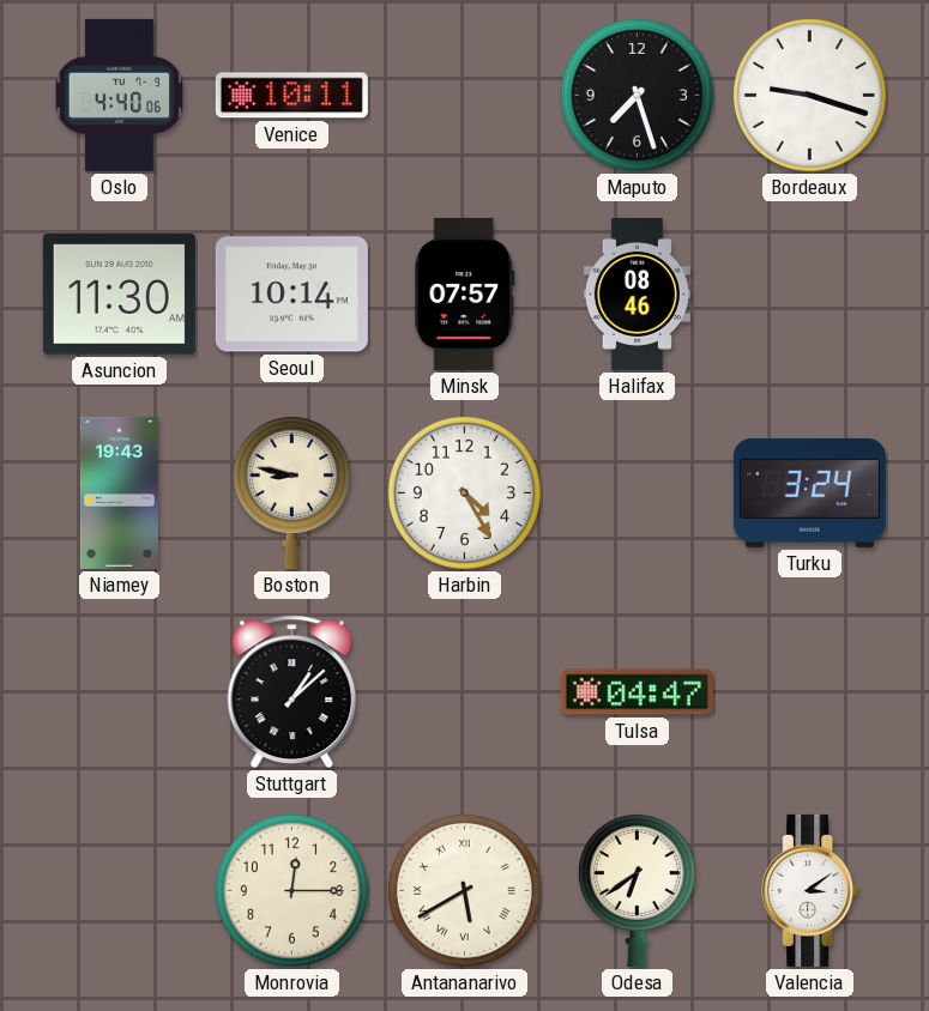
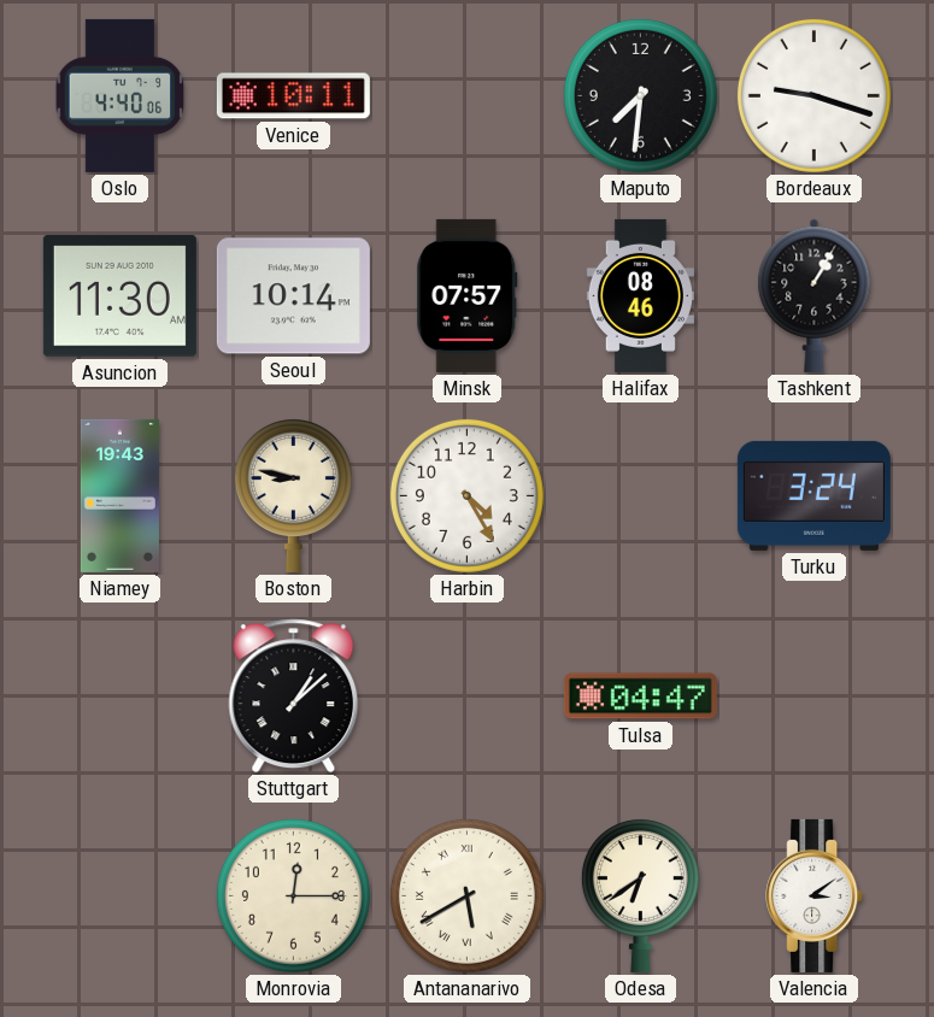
Maputo: 7:27 -> 7:31
Tashkent: none -> 1:05
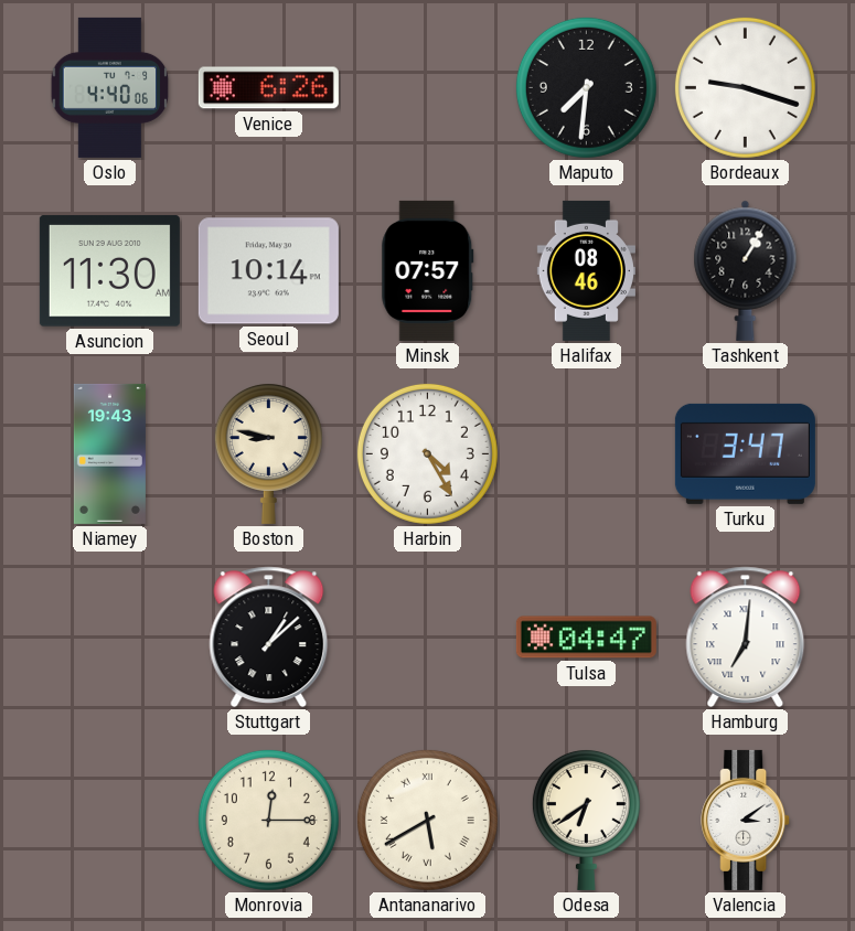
Venice: 10:11 -> 6:26
Turku: 3:24 -> 3:47
Hamburg: none -> 7:01
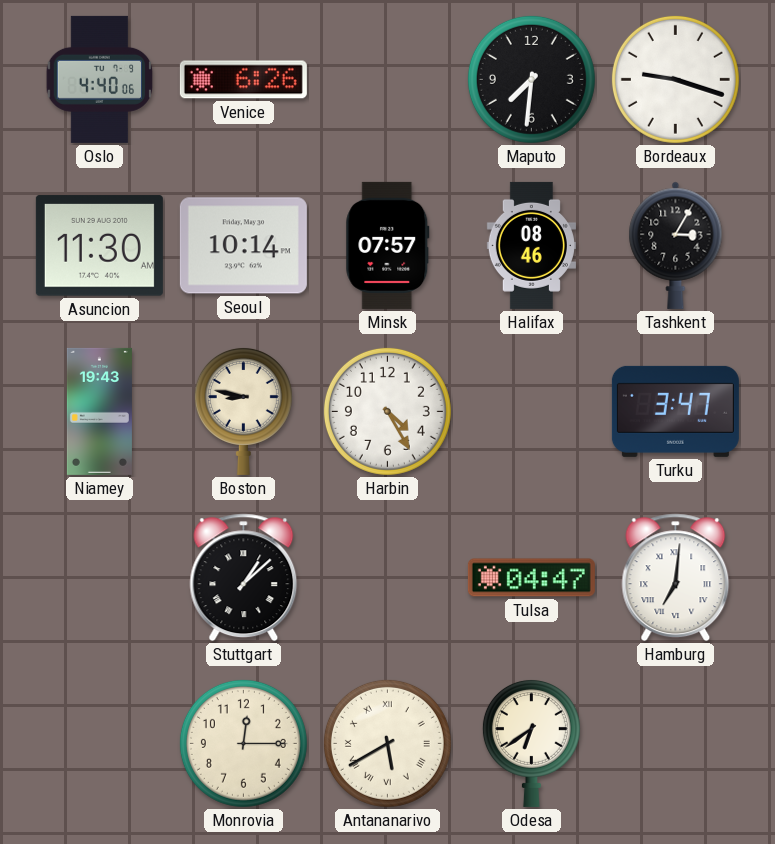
Tashkent: 1:05 -> 3:05
Valencia: 3:09 -> none
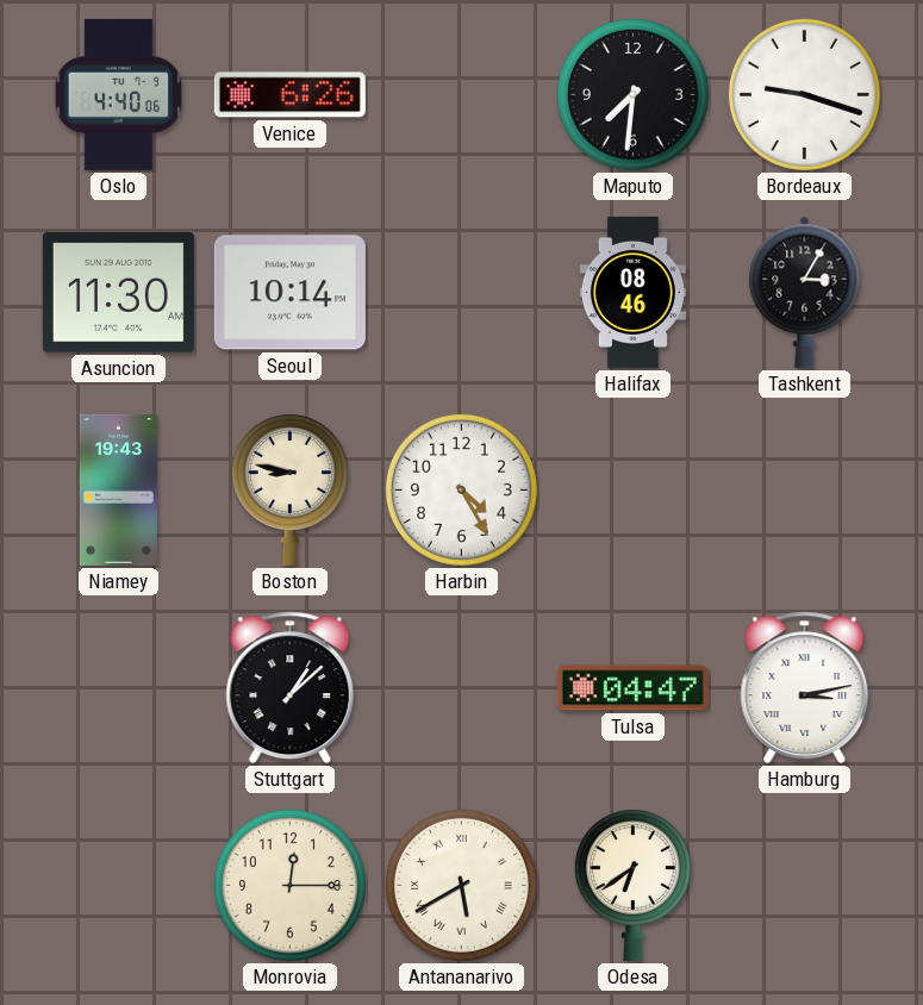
Minsk: 07:57 -> none
Turku: 3:47 -> none
Hamburg: 7:01 -> 3:13
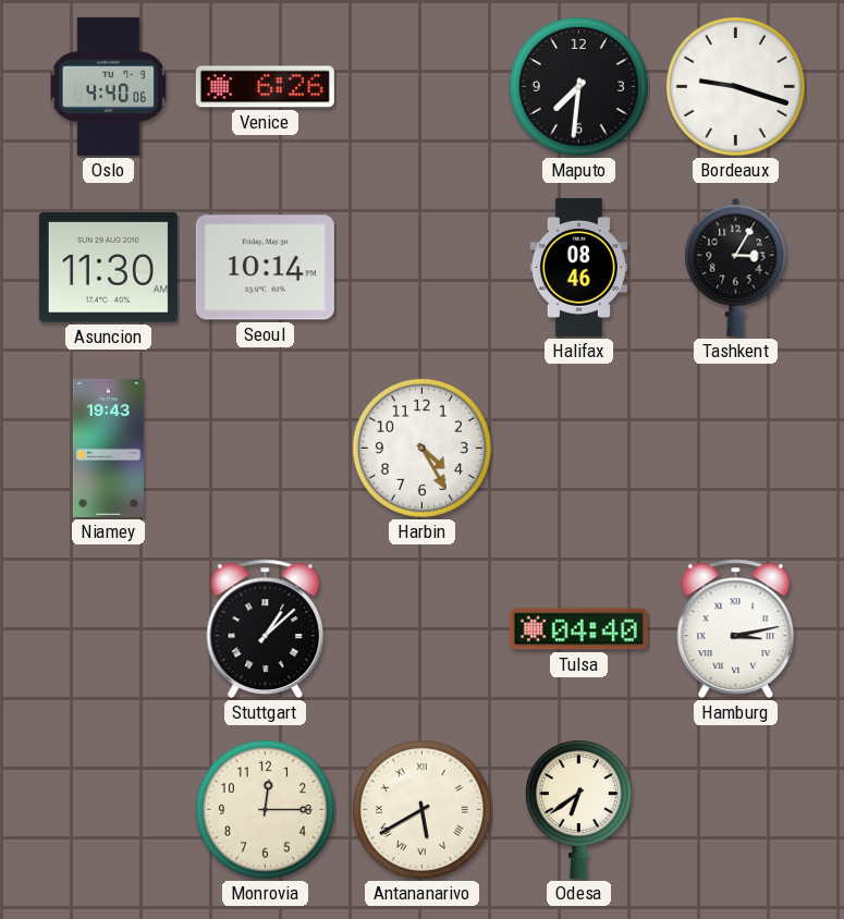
Boston: 8:47 -> none
Tulsa: 04:47 -> 04:40
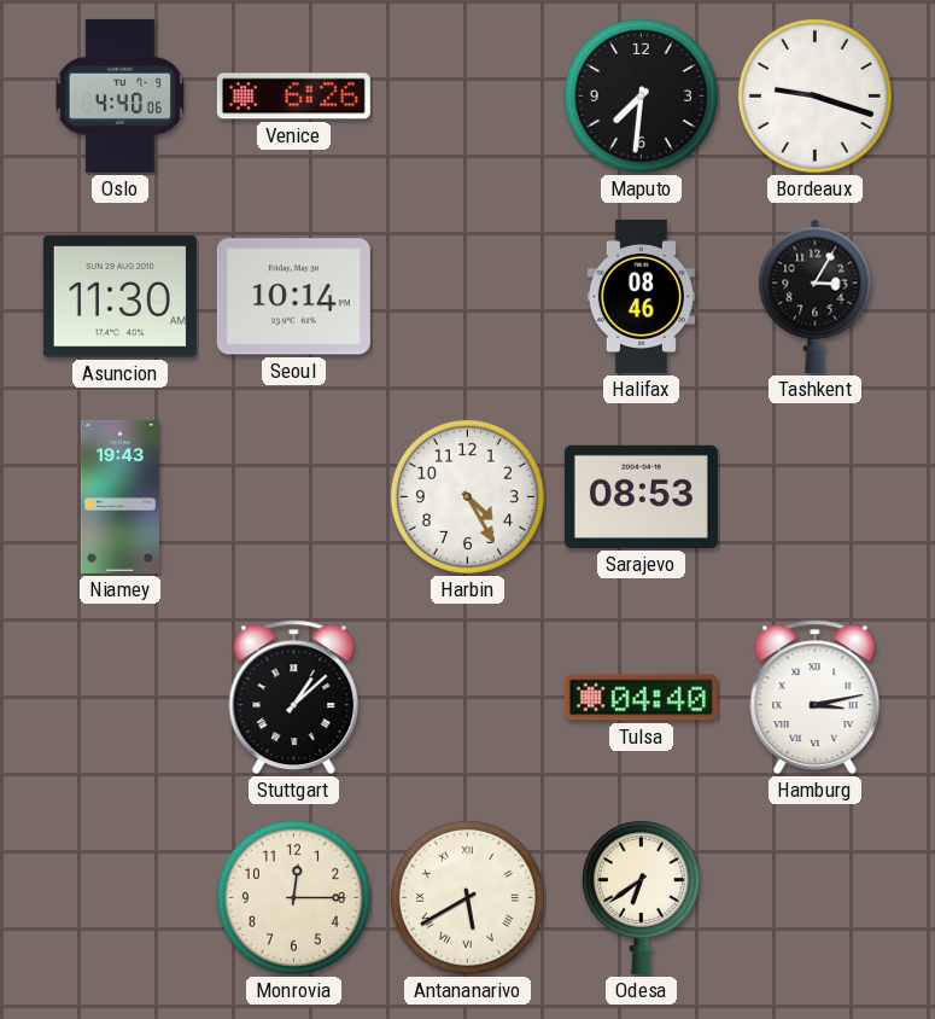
Sarajevo: none -> 08:53
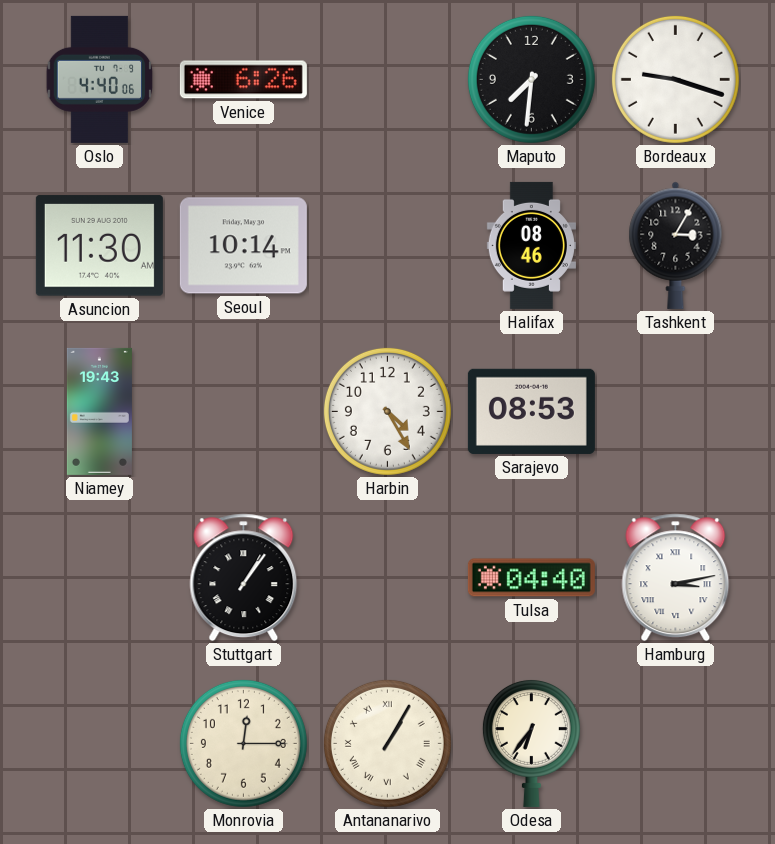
Stuttgart: 1:08 -> 1:06
Antananarivo: 5:40 -> 1:05
Odesa: 6:39 -> 6:36
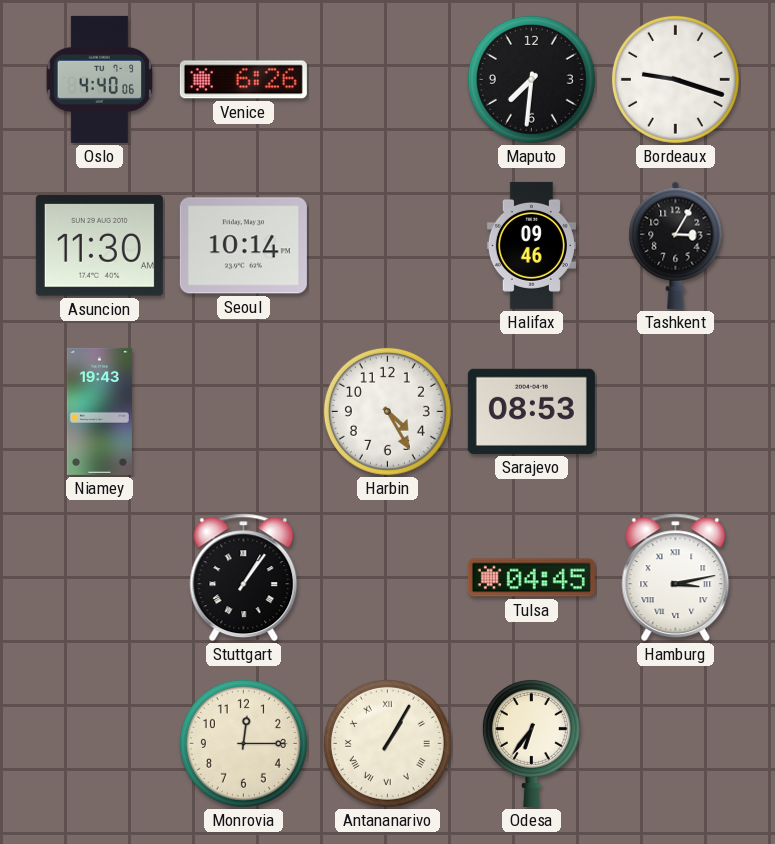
Halifax: 08:46 -> 09:46
Tulsa: 04:40 -> 04:45
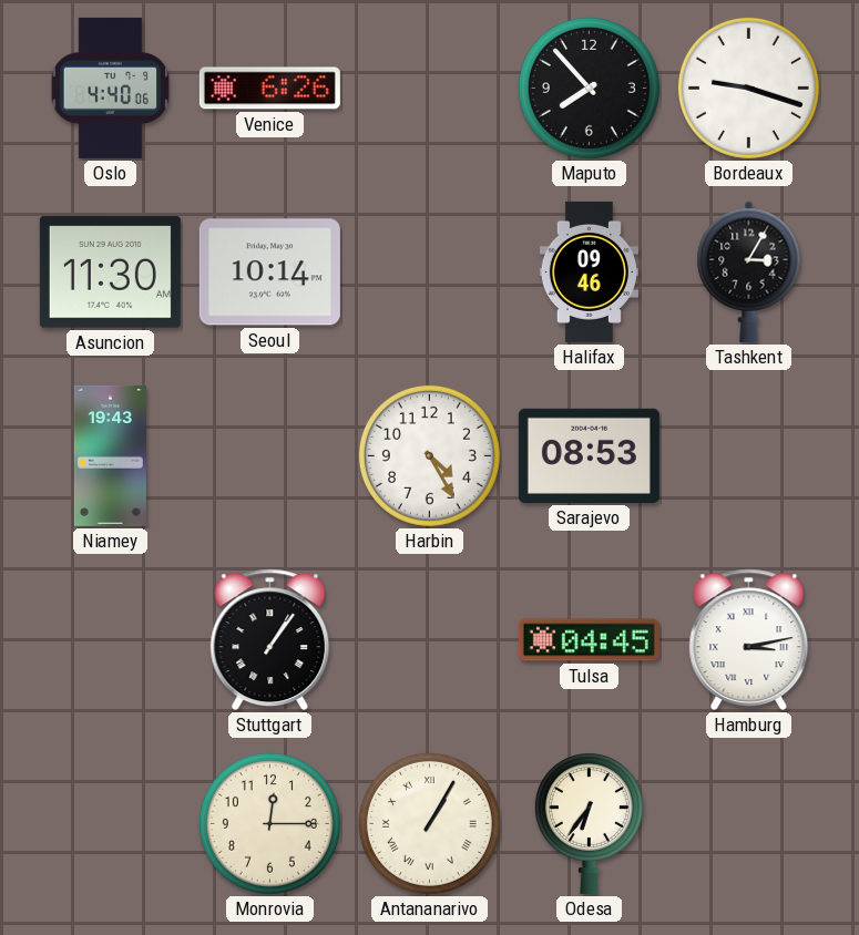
Maputo: 7:31 -> 7:53
